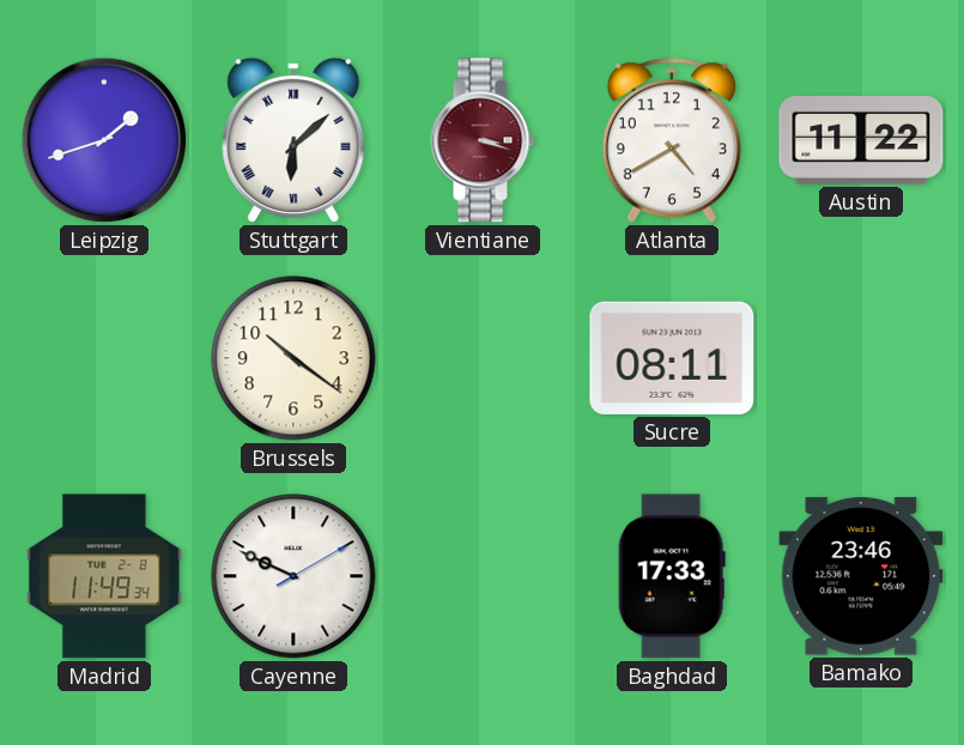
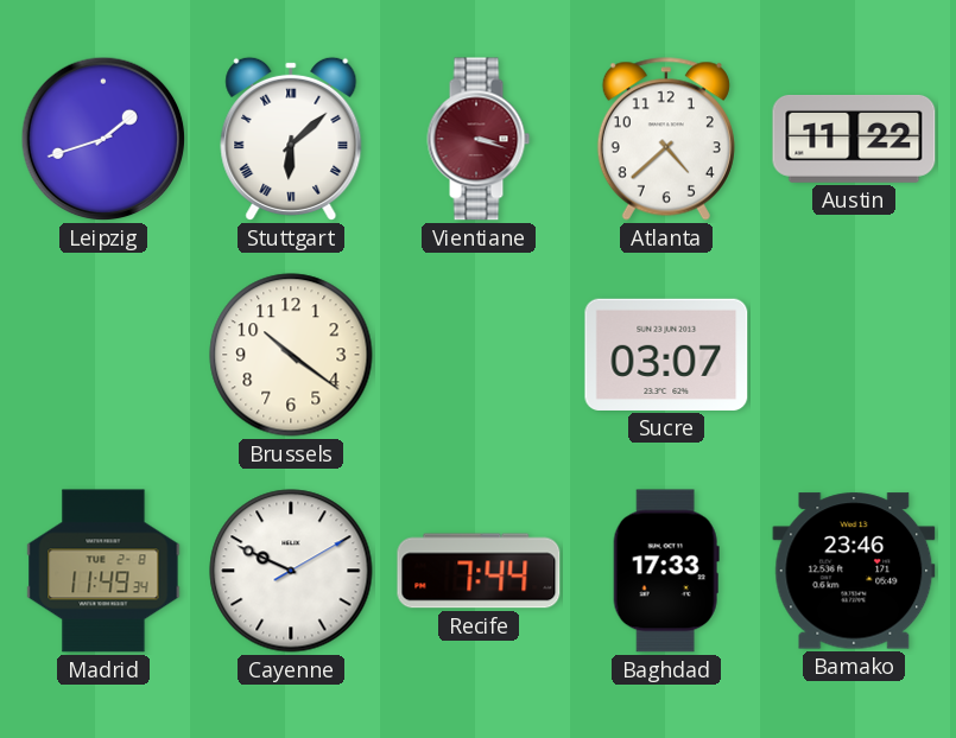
Atlanta: 4:40 -> 4:38
Sucre: 08:11 -> 03:07
Recife: none -> 7:44
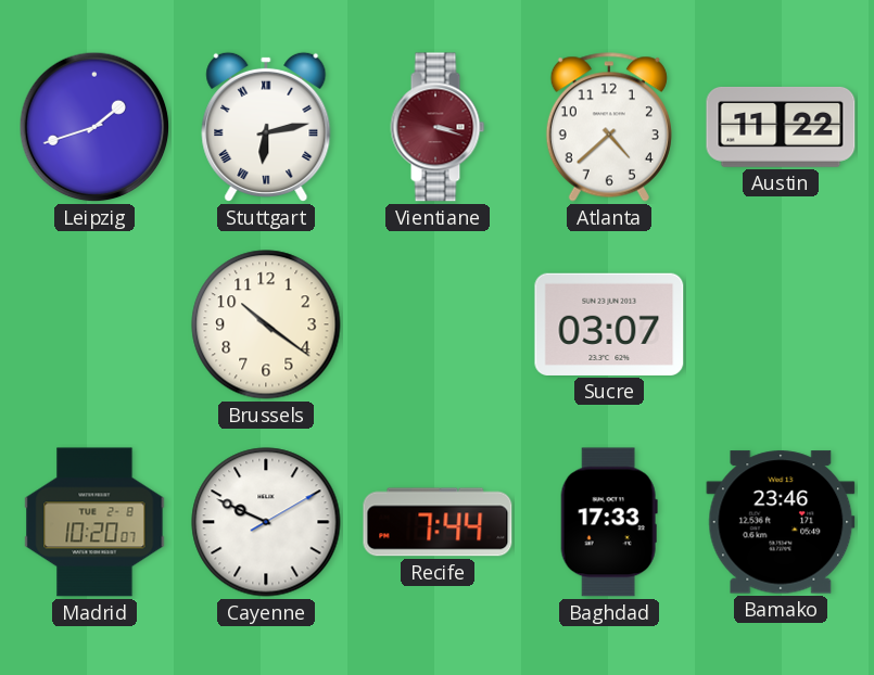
Stuttgart: 6:08 -> 6:13
Madrid: 11:49 -> 10:20
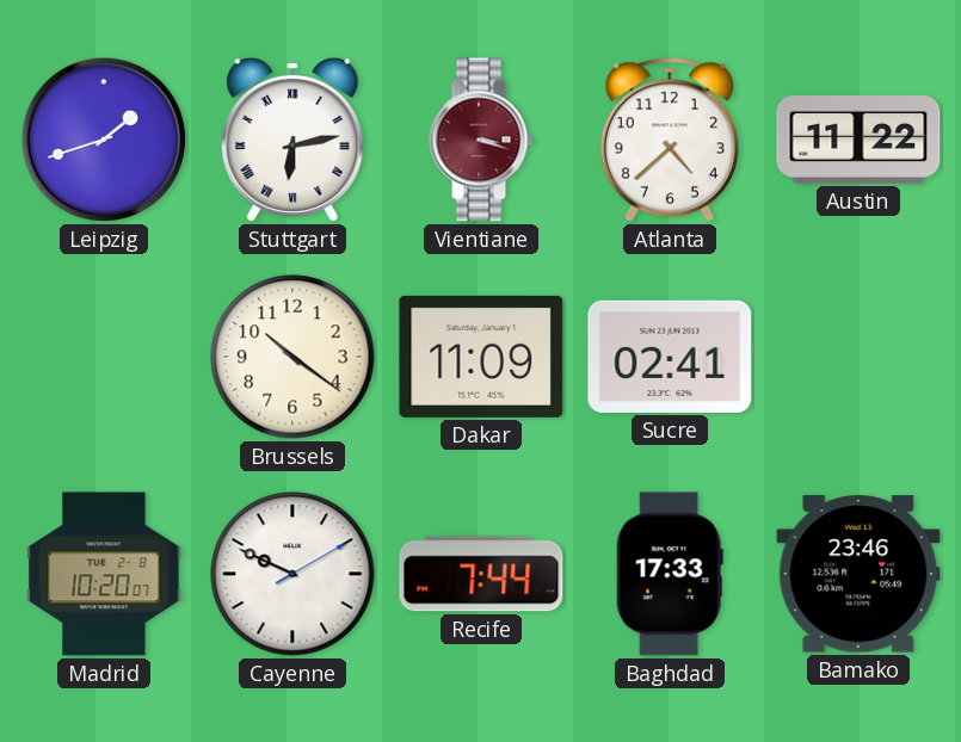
Dakar: none -> 11:09
Sucre: 03:07 -> 02:41
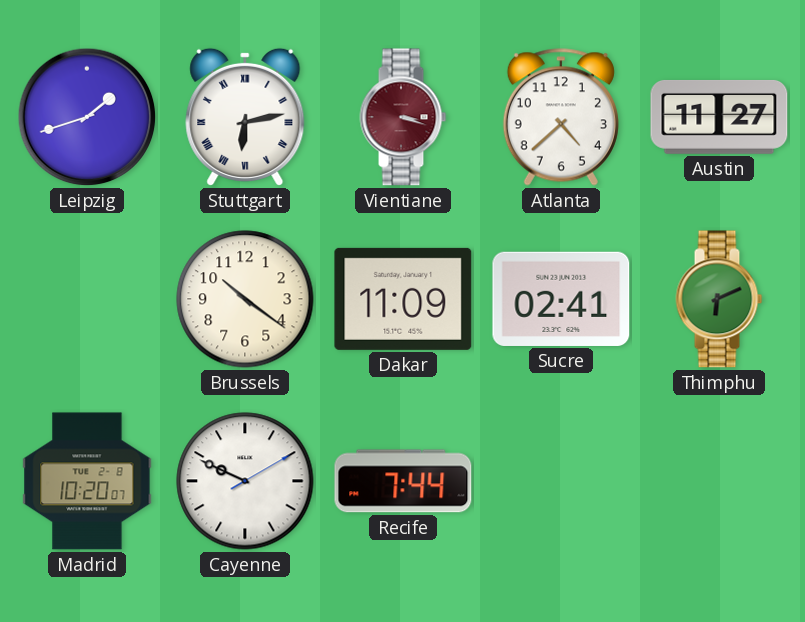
Austin: 11:22 -> 11:27
Thimphu: none -> 6:11
Baghdad: 17:33 -> none
Bamako: 23:46 -> none
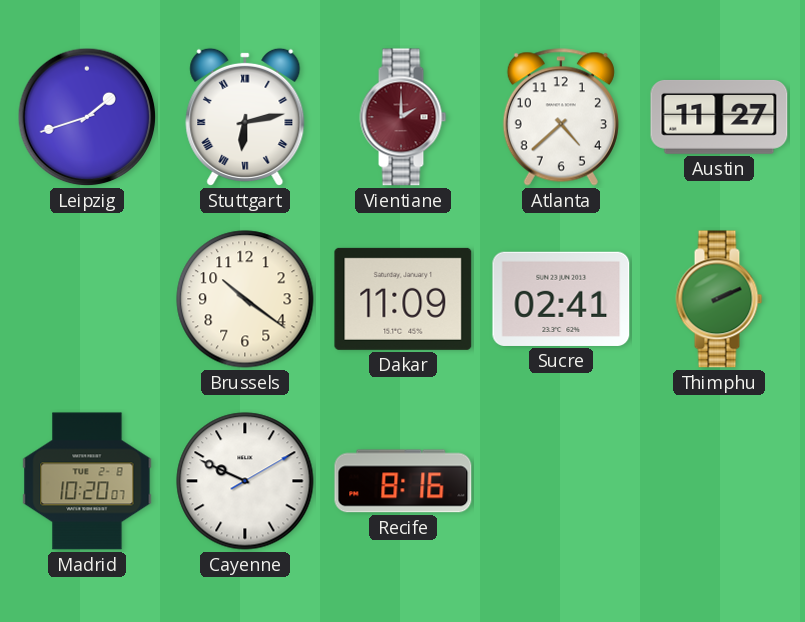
Vientiane: 3:18 -> 2:00
Thimphu: 6:11 -> 2:11
Recife: 7:44 -> 8:16
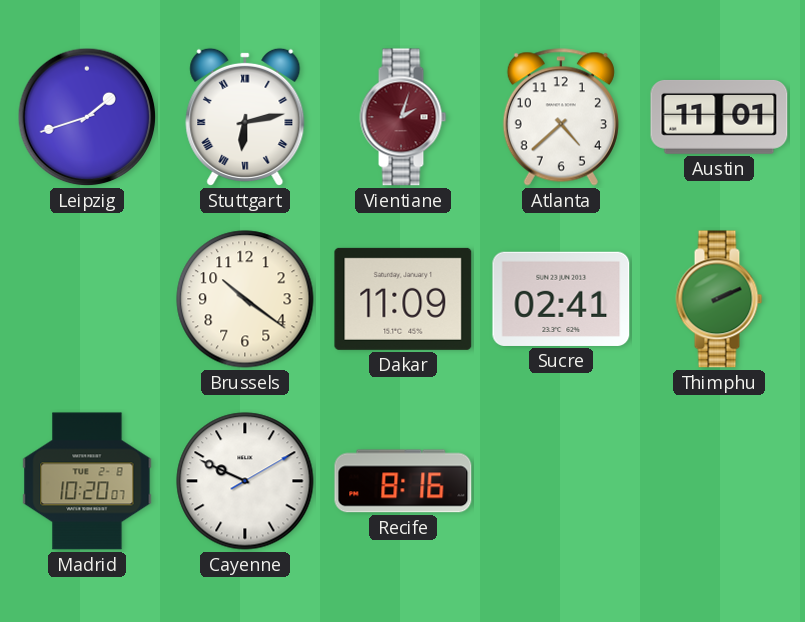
Vientiane: 2:00 -> 2:03
Austin: 11:27 -> 11:01
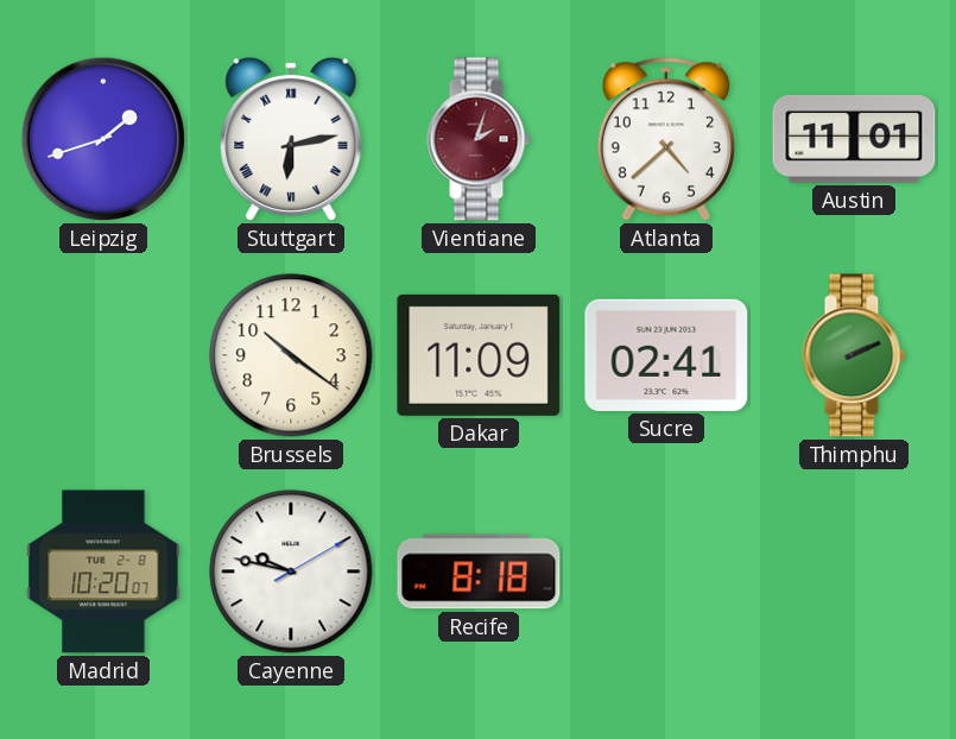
Cayenne: 9:49 -> 9:47
Recife: 8:16 -> 8:18
